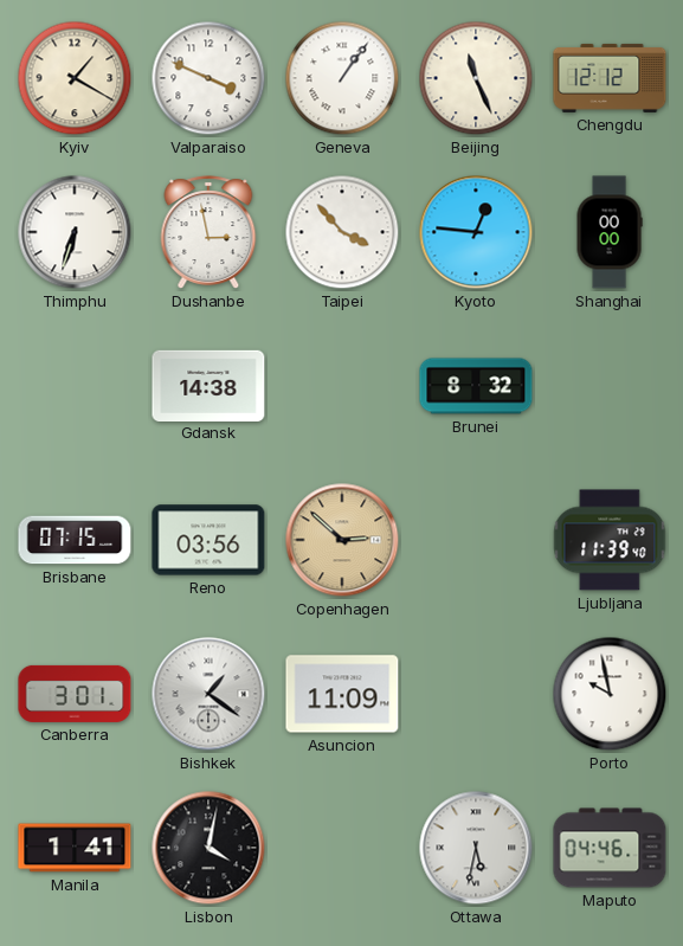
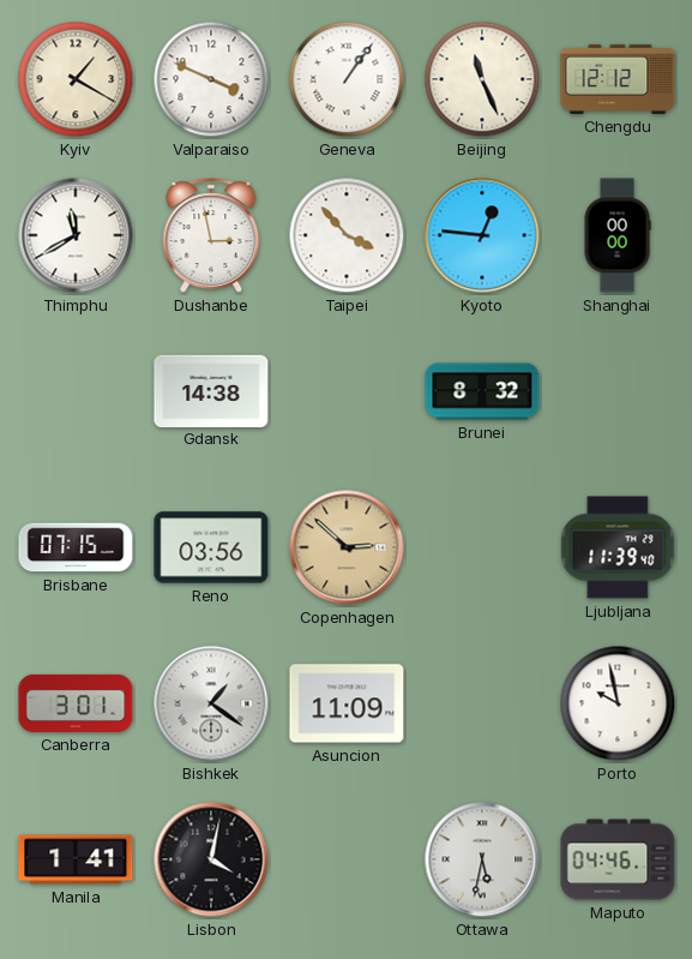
Thimphu: 6:33 -> 11:40
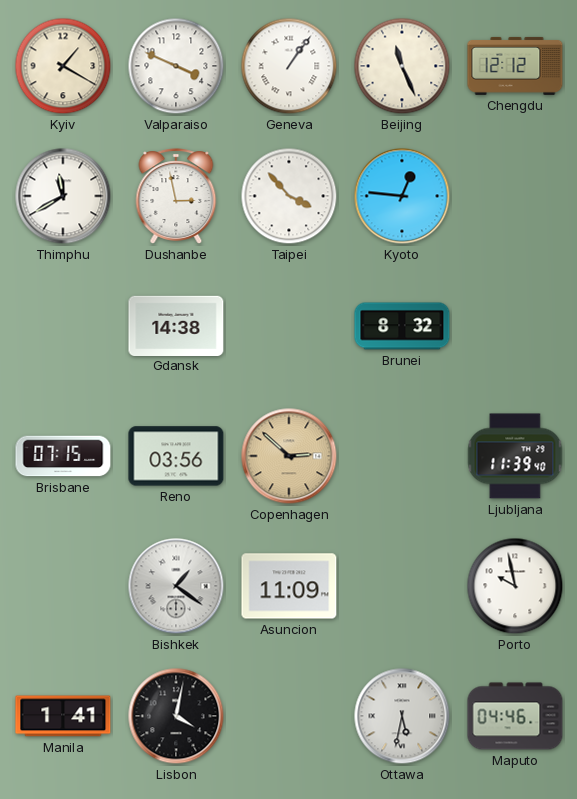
Shanghai: 00:00 -> none
Canberra: 3:01 -> none
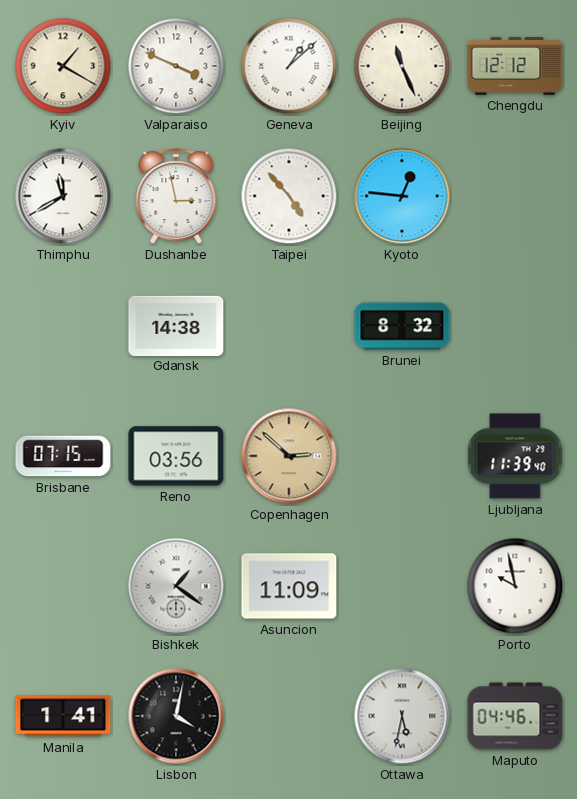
Geneva: 1:06 -> 1:08
Taipei: 3:53 -> 4:53
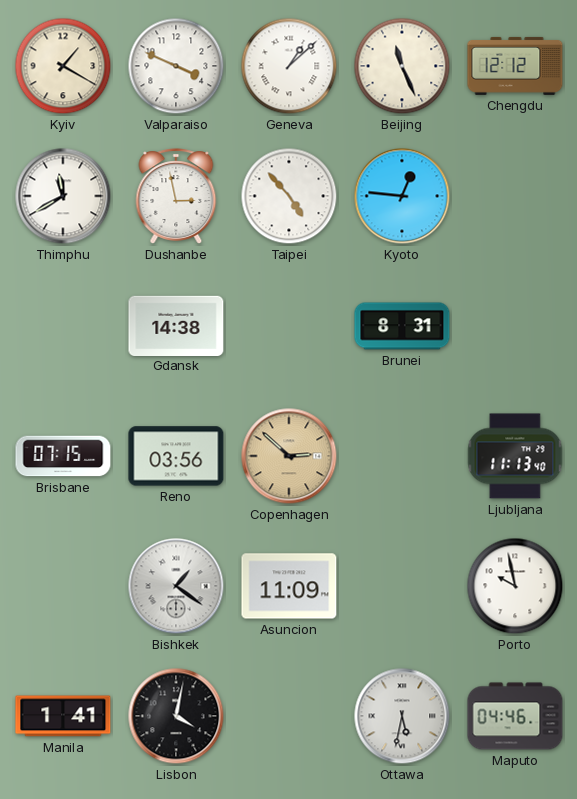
Brunei: 8:32 -> 8:31
Ljubljana: 11:39 -> 11:13
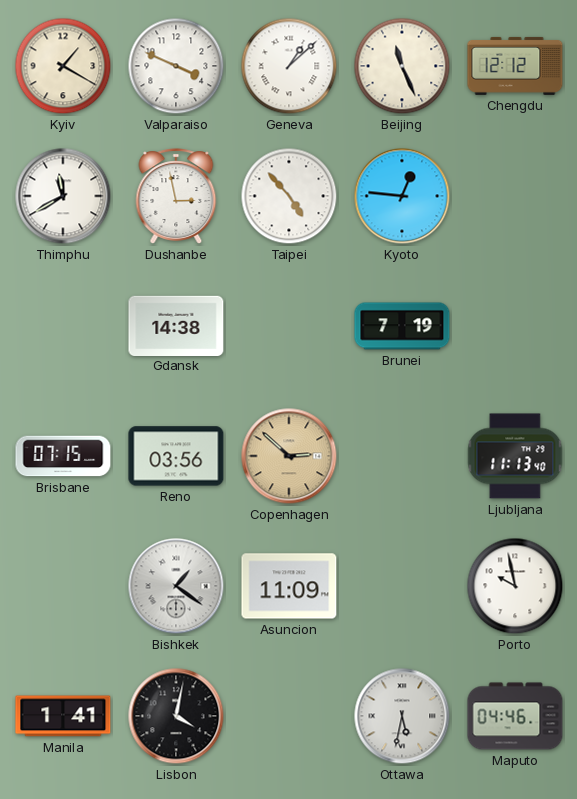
Brunei: 8:31 -> 7:19
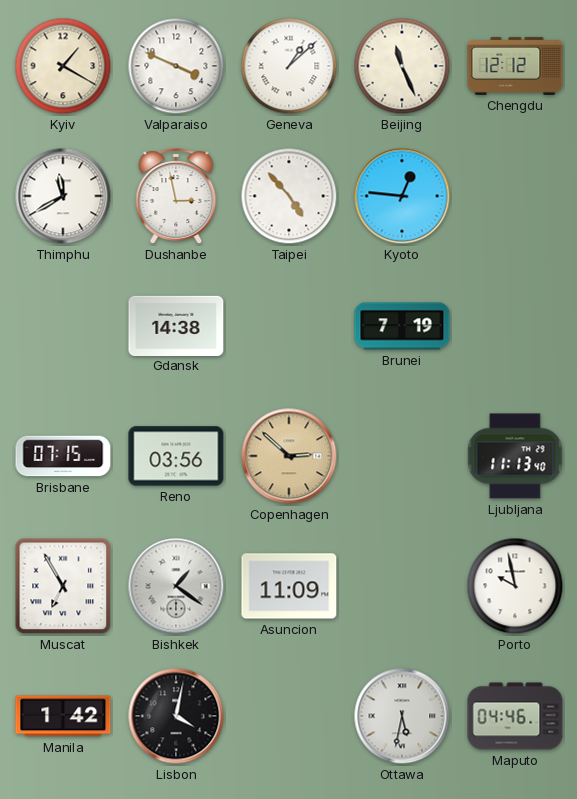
Muscat: none -> 6:55
Manila: 1:41 -> 1:42
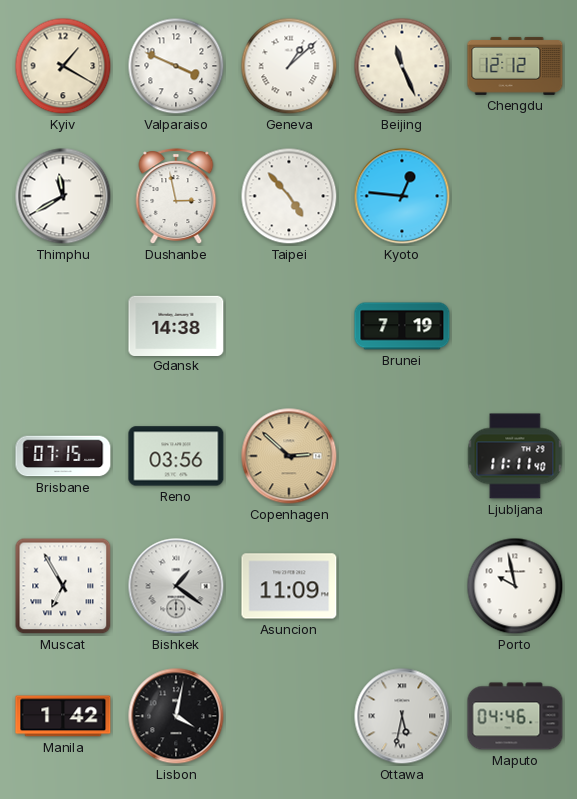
Ljubljana: 11:13 -> 11:11
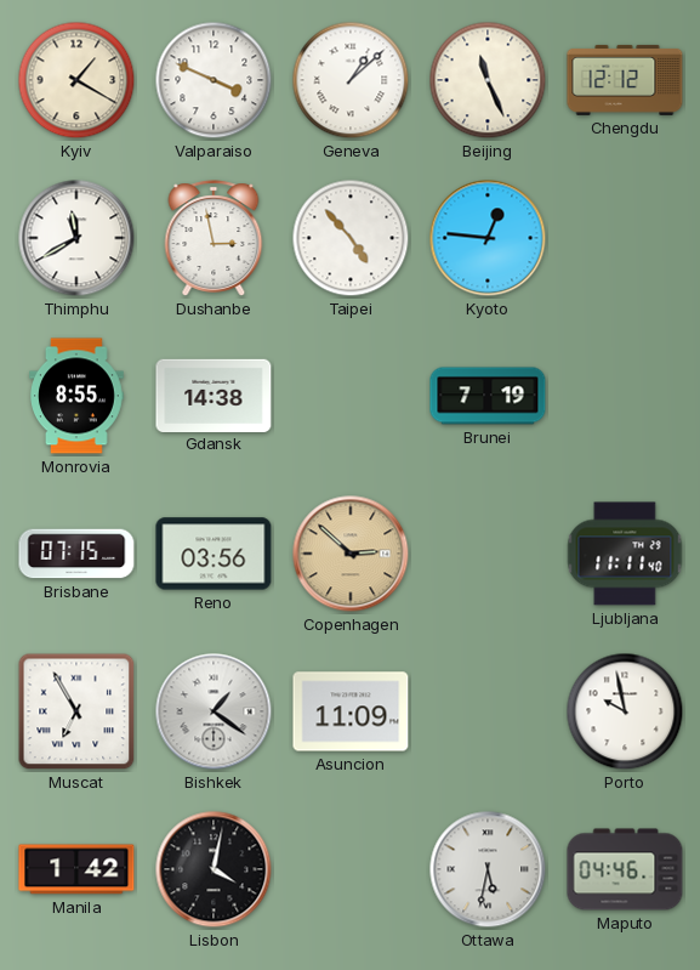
Monrovia: none -> 8:55
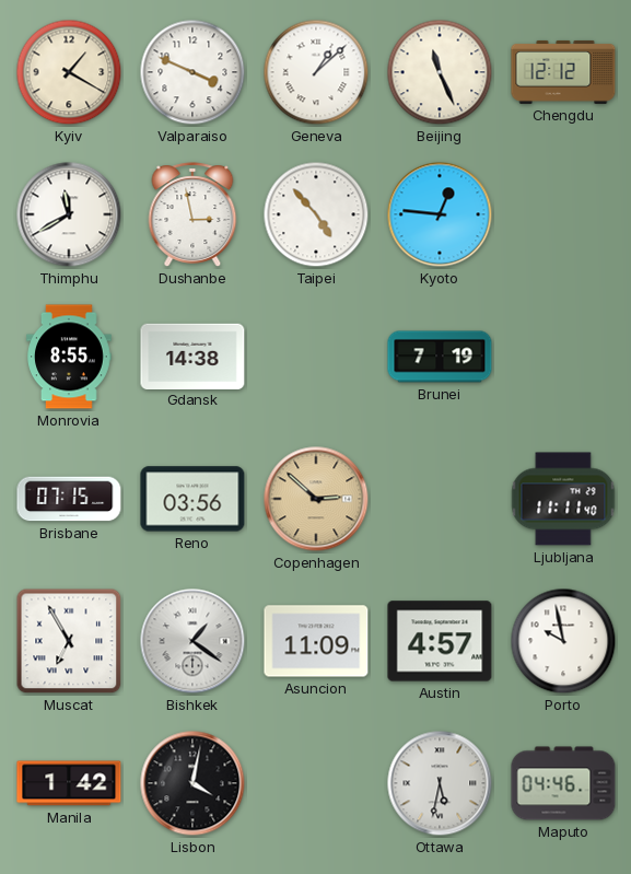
Austin: none -> 4:57
